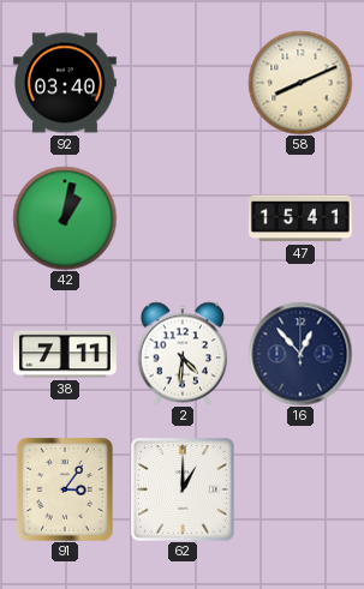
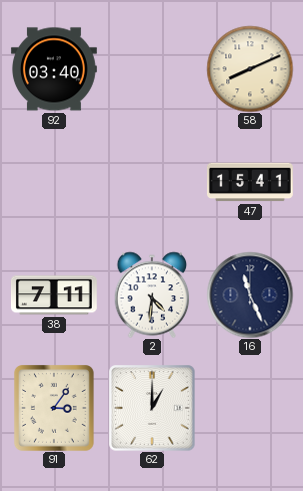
42: 1:02 -> none
16: 12:53 -> 11:26
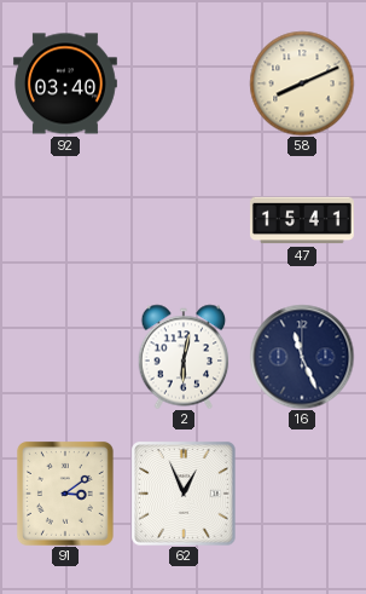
38: 7:11 -> none
2: 4:31 -> 6:02
91: 3:06 -> 3:09
62: 1:00 -> 12:56
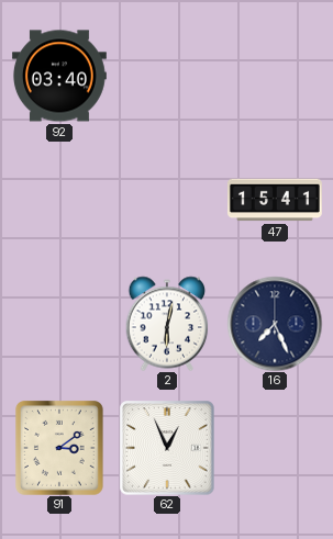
58: 8:11 -> none
16: 11:26 -> 7:26
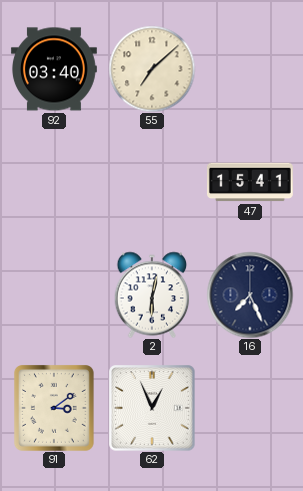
55: none -> 7:08
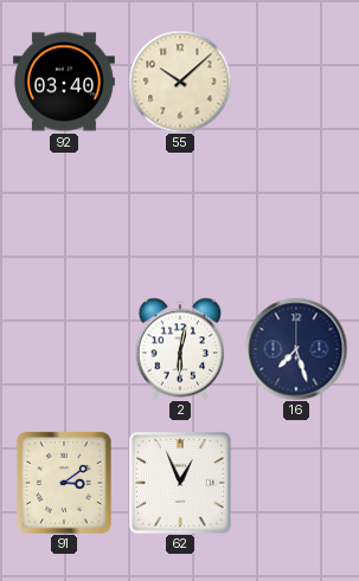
55: 7:08 -> 10:08
47: 15:41 -> none
16: 7:26 -> 7:27
